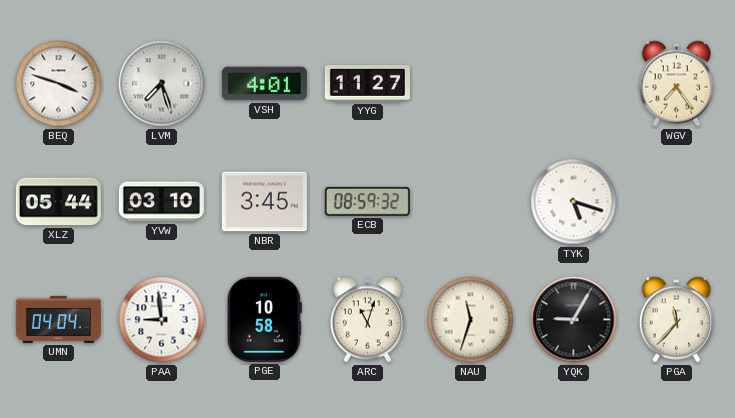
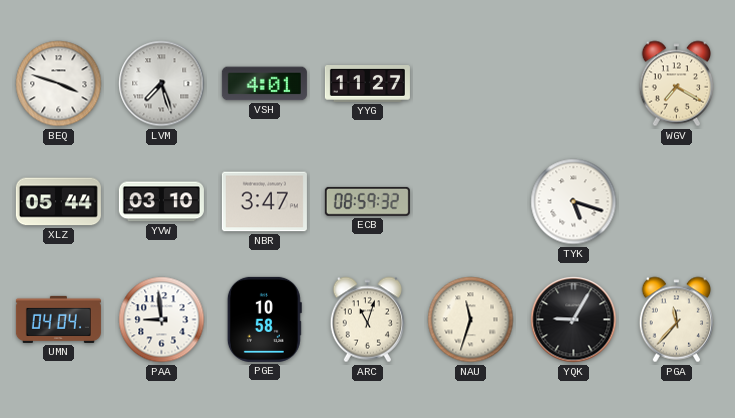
WGV: 7:24 -> 7:20
NBR: 3:45 -> 3:47
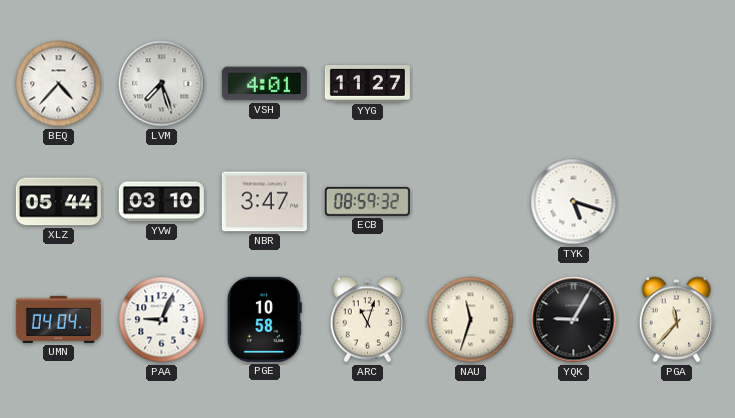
BEQ: 3:48 -> 4:37
WGV: 7:20 -> none
PAA: 8:59 -> 9:04
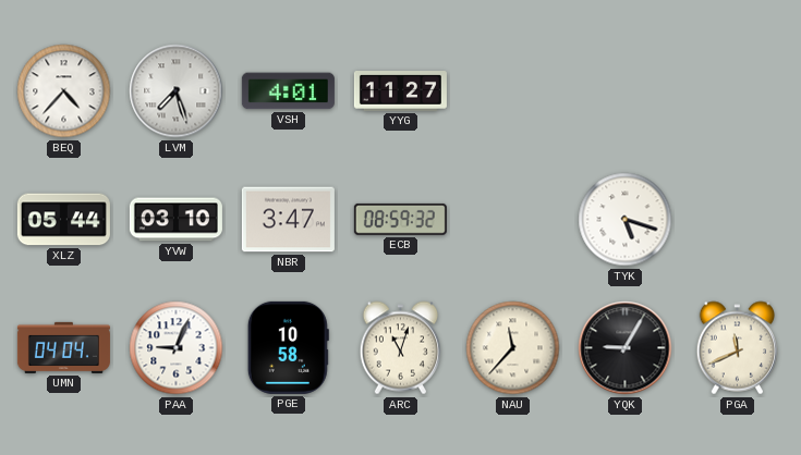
NAU: 11:33 -> 11:37
PGA: 11:37 -> 11:41
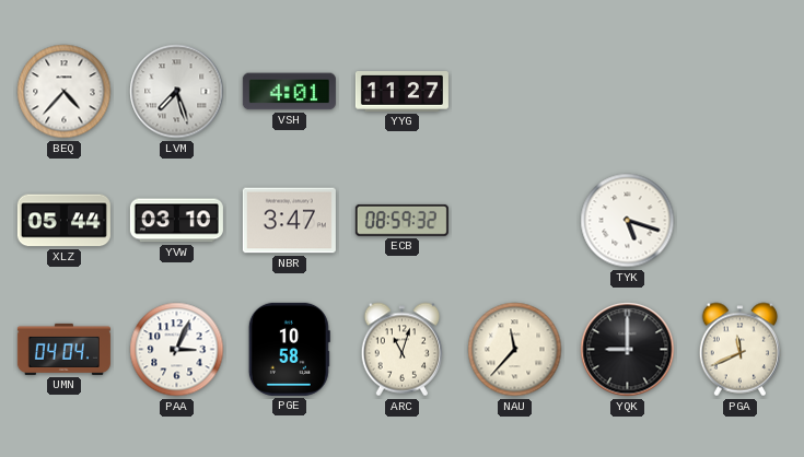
PAA: 9:04 -> 3:04
YQK: 9:05 -> 9:00
